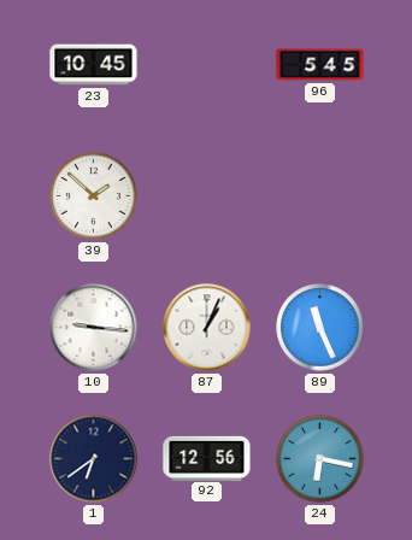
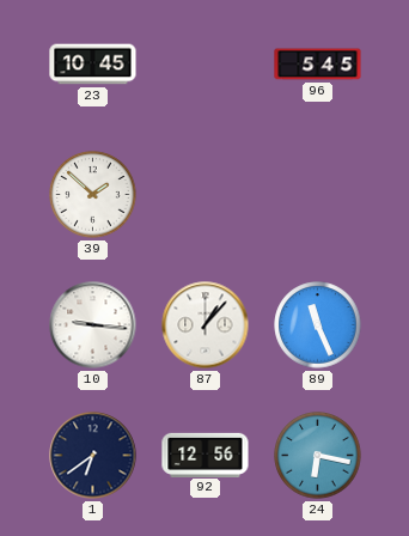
87: 1:04 -> 1:07
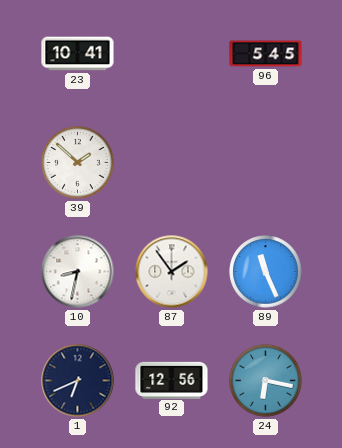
23: 10:45 -> 10:41
10: 9:16 -> 8:32
87: 1:07 -> 1:54
1: 6:39 -> 6:41
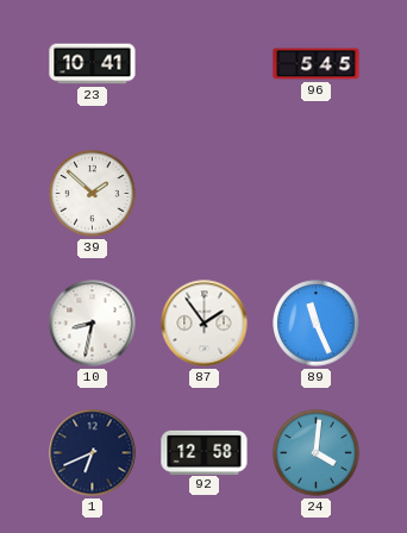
92: 12:56 -> 12:58
24: 6:17 -> 4:01
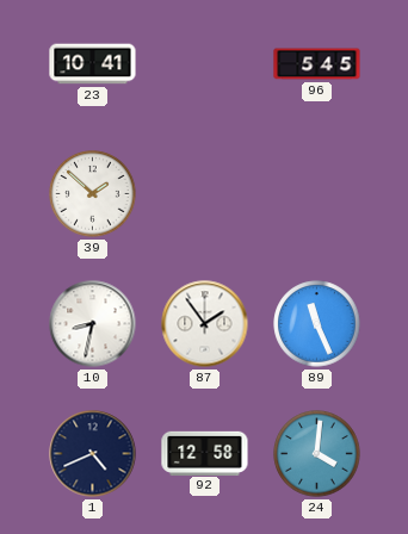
1: 6:41 -> 4:41
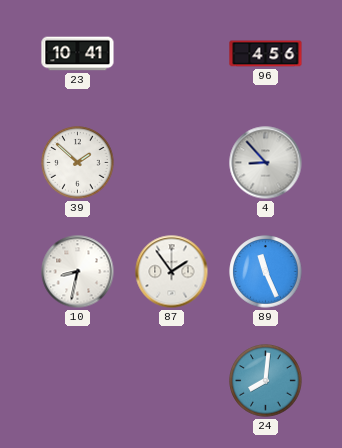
96: 5:45 -> 4:56
4: none -> 8:53
1: 4:41 -> none
92: 12:58 -> none
24: 4:01 -> 8:01
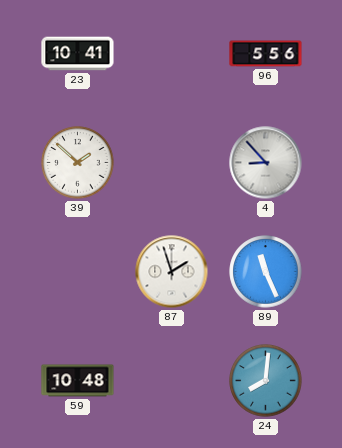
96: 4:56 -> 5:56
10: 8:32 -> none
87: 1:54 -> 1:57
59: none -> 10:48
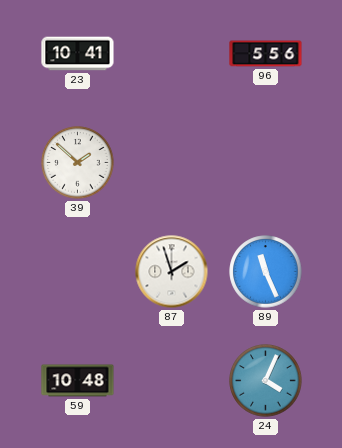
4: 8:53 -> none
24: 8:01 -> 4:04
